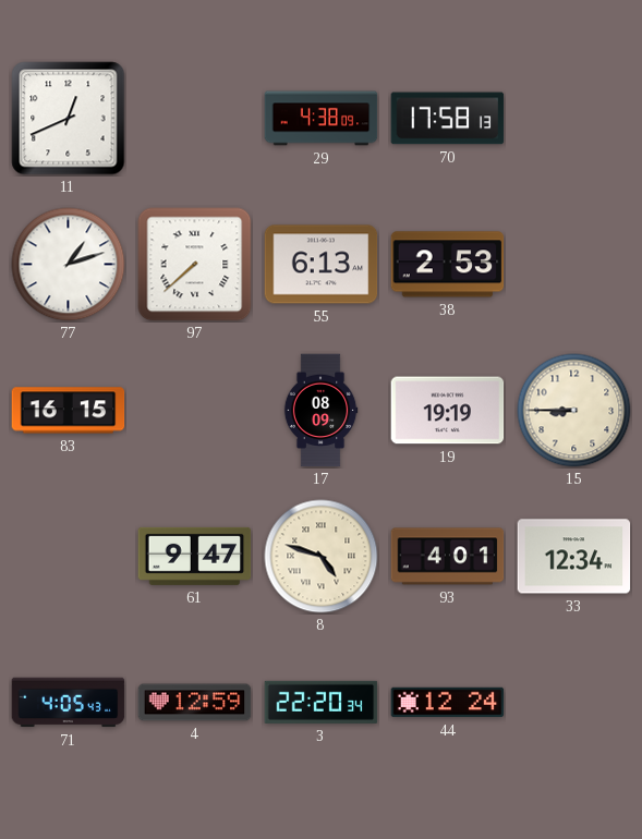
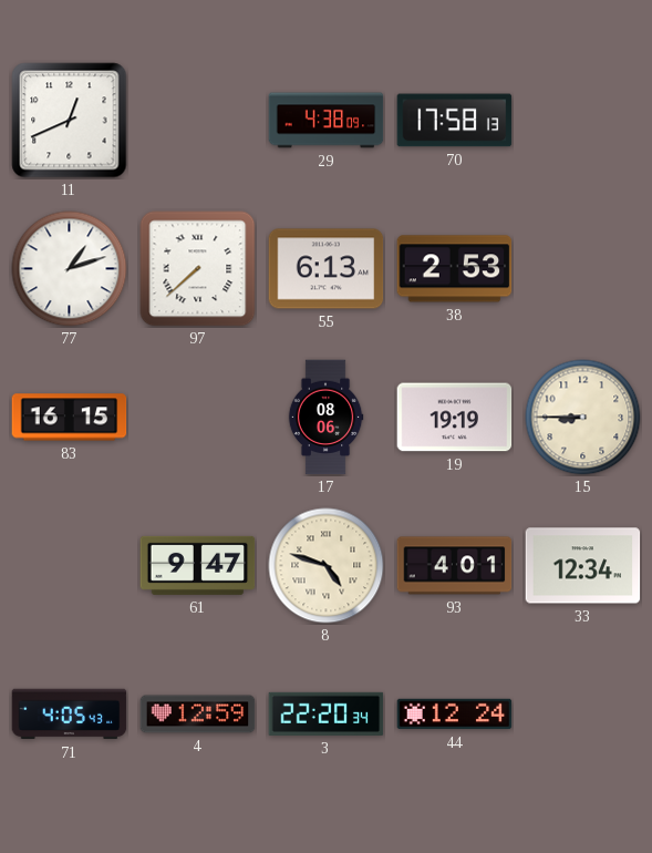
17: 08:09 -> 08:06
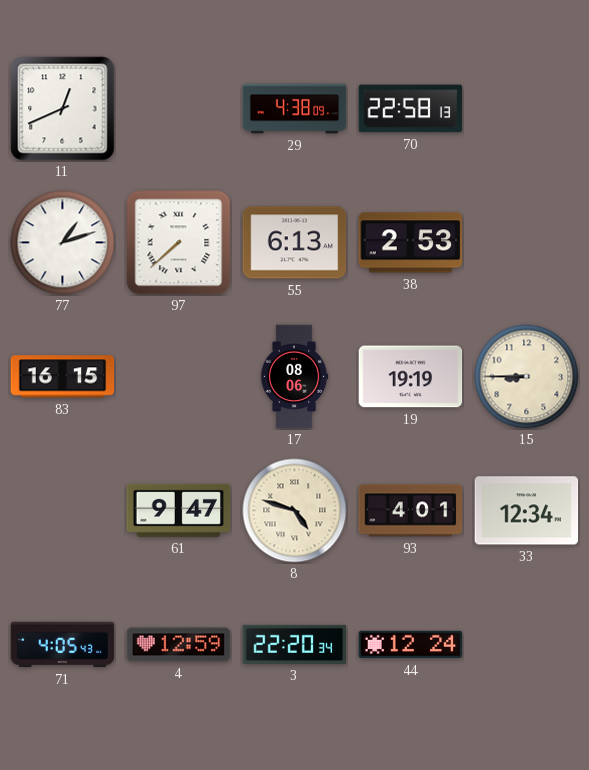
70: 17:58 -> 22:58
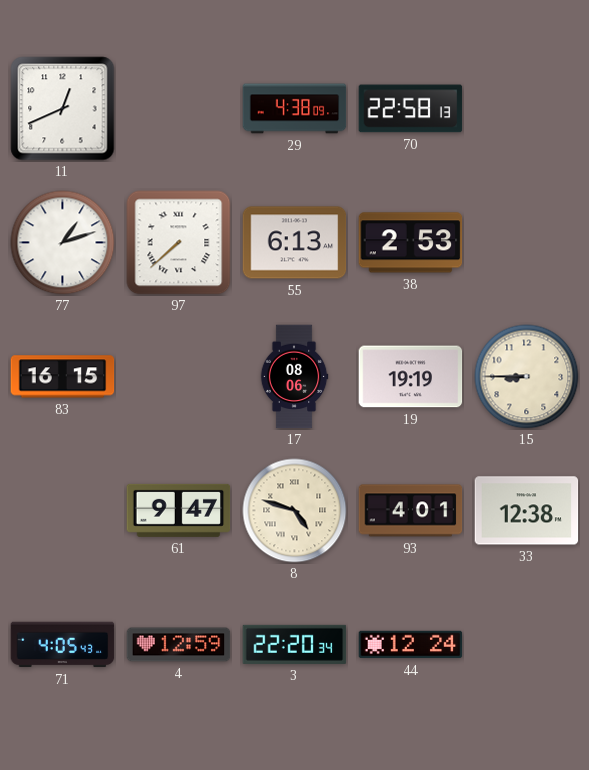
33: 12:34 -> 12:38
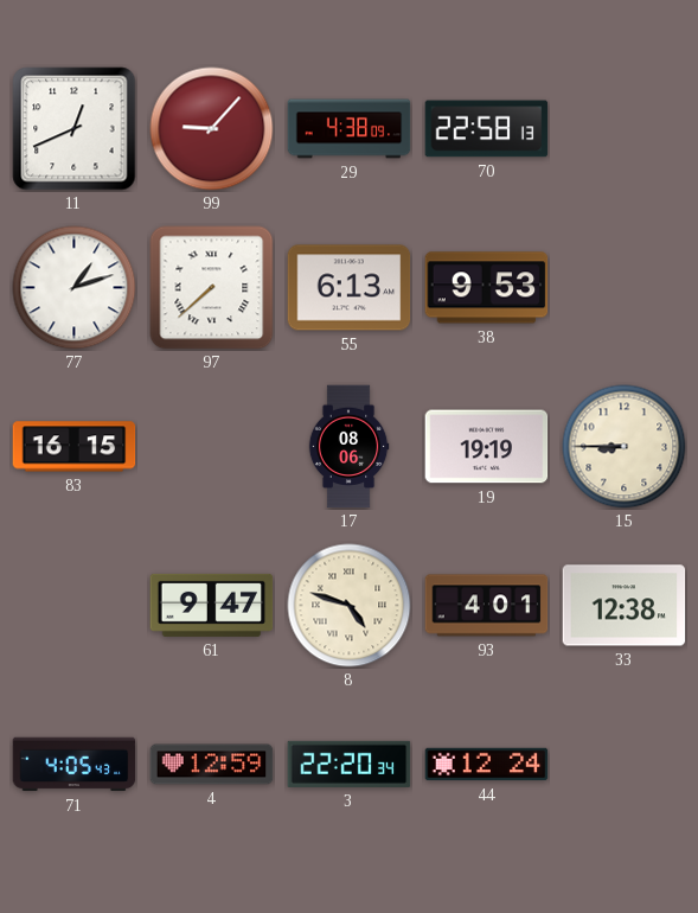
99: none -> 9:07
38: 2:53 -> 9:53
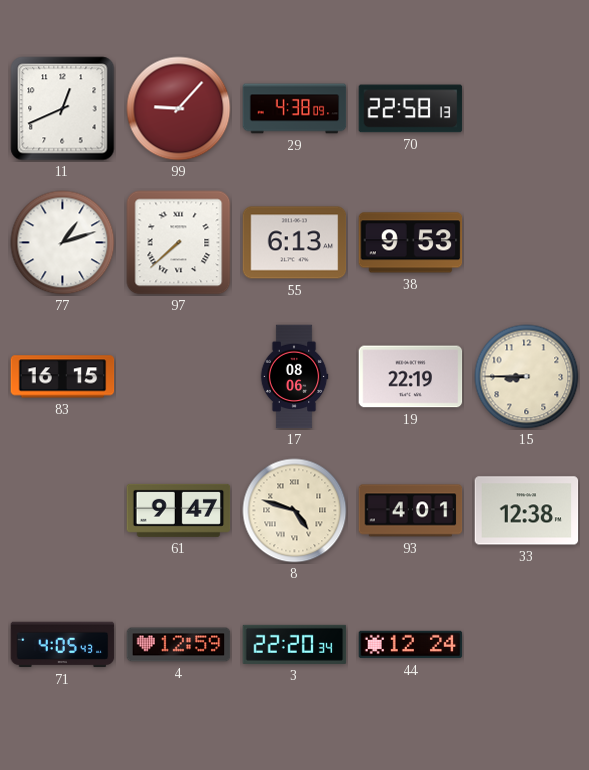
19: 19:19 -> 22:19
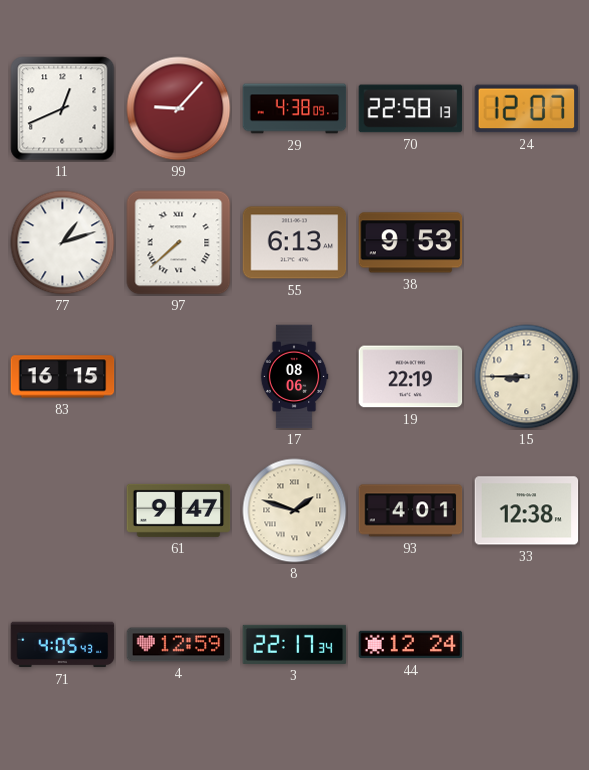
24: none -> 12:07
8: 4:48 -> 1:48
3: 22:20 -> 22:17
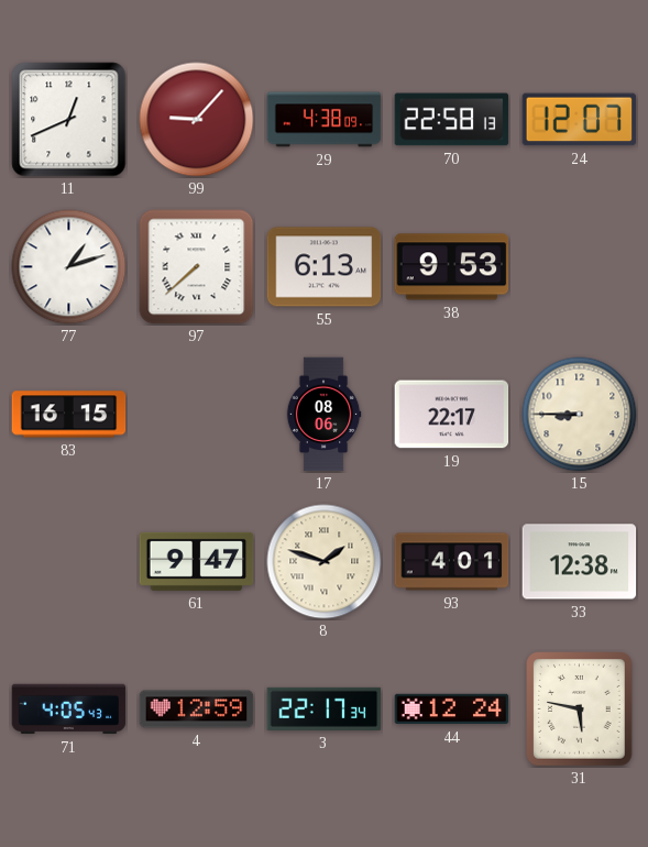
19: 22:19 -> 22:17
31: none -> 5:47
